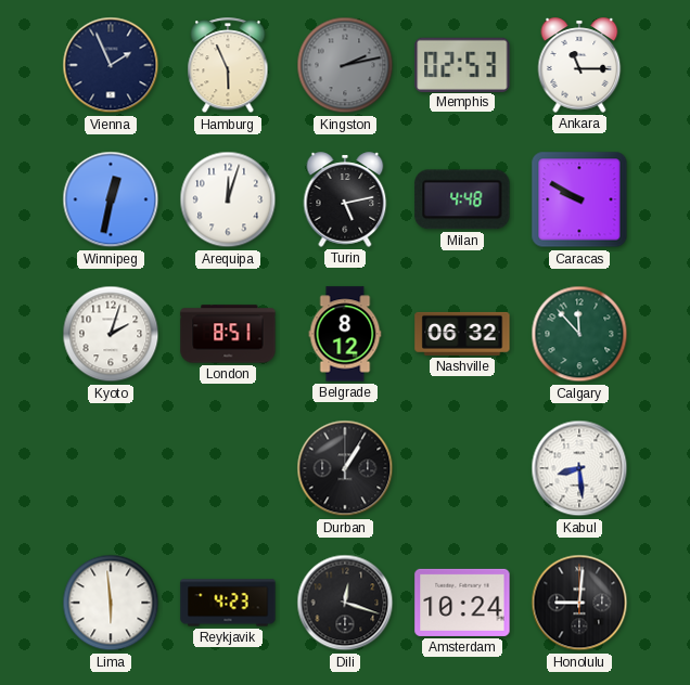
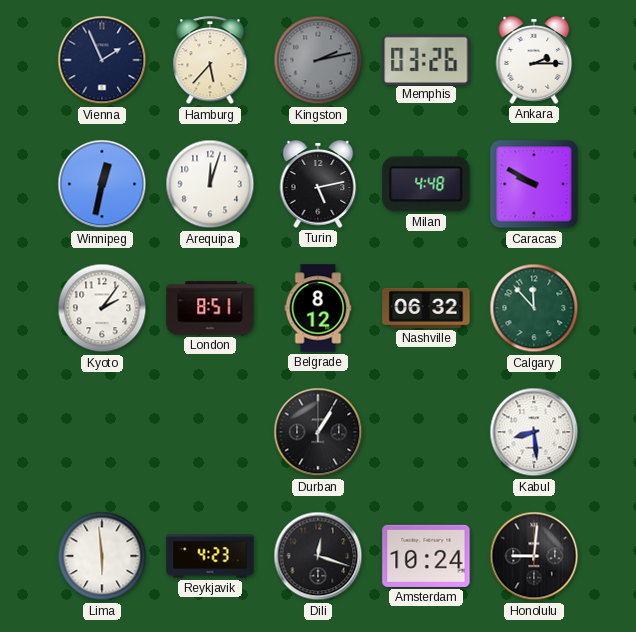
Hamburg: 5:56 -> 5:37
Memphis: 02:53 -> 03:26
Ankara: 11:15 -> 2:15
Kyoto: 2:03 -> 2:06
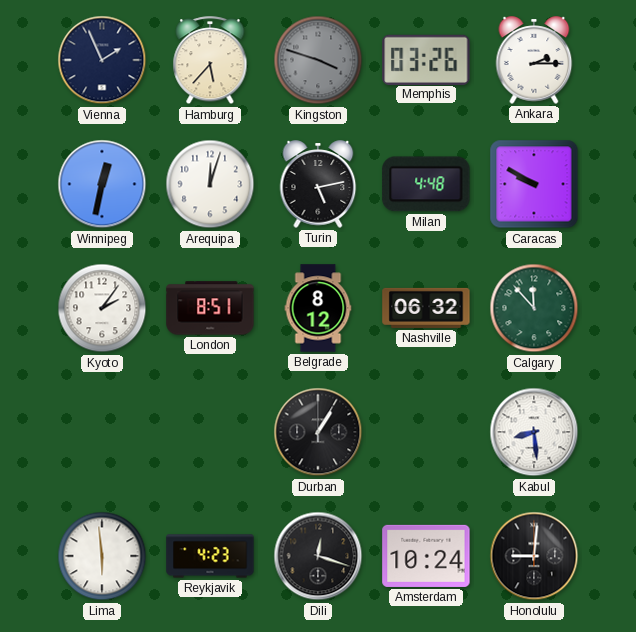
Kingston: 2:13 -> 3:48
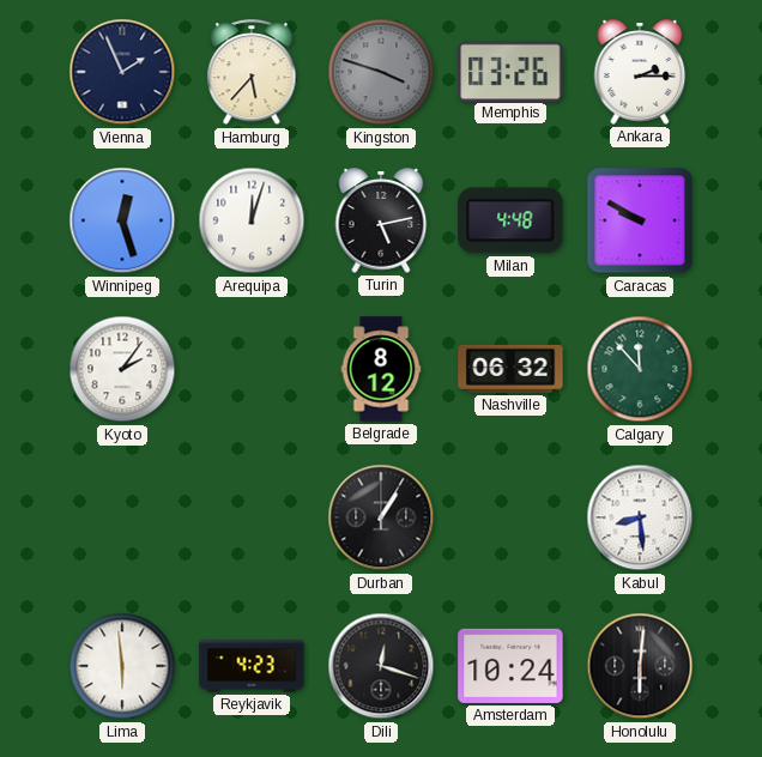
Winnipeg: 12:32 -> 12:27
London: 8:51 -> none
Honolulu: 9:01 -> 6:01
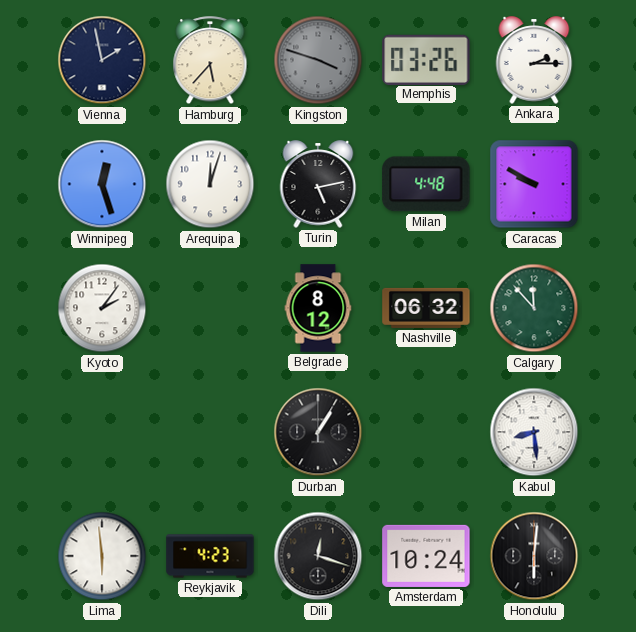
Vienna: 1:56 -> 1:58
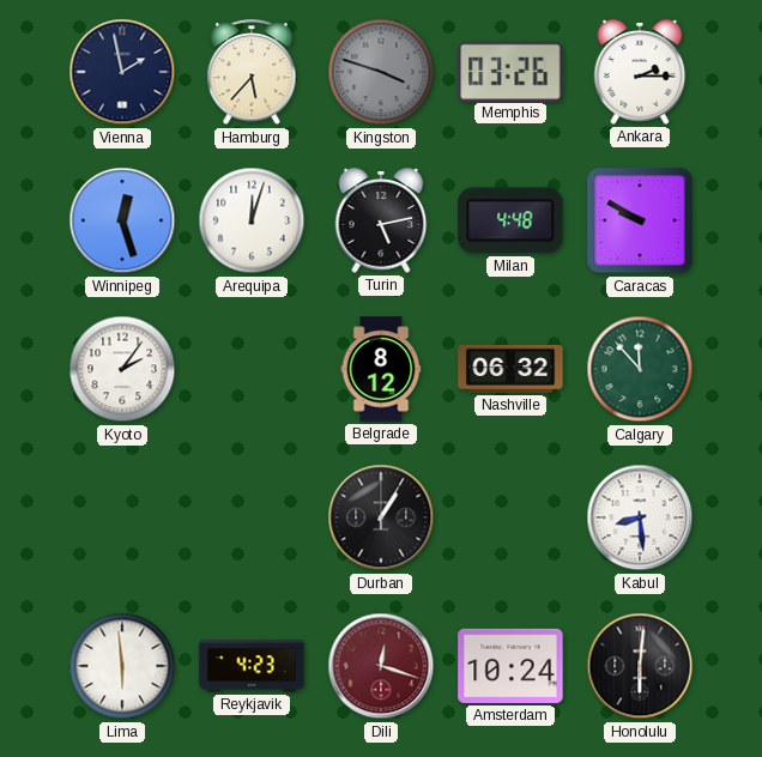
Dili dial: black -> burgundy
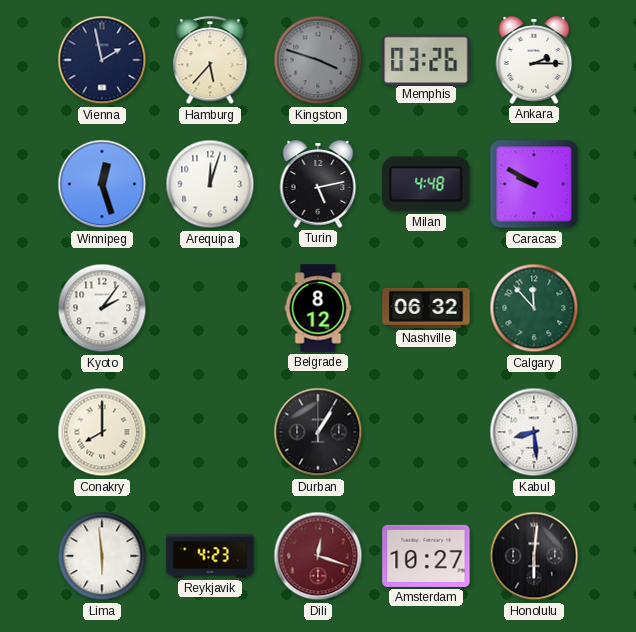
Conakry: none -> 8:00
Amsterdam: 10:24 -> 10:27
